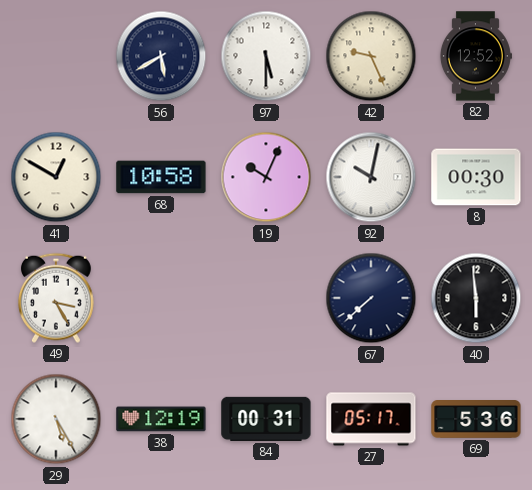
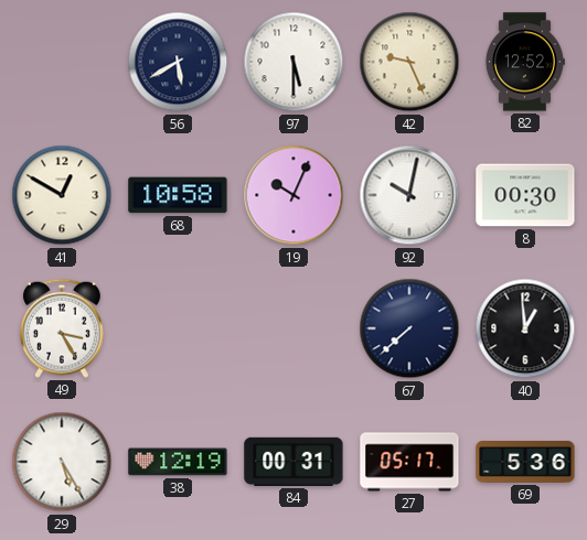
40: 5:59 -> 12:59
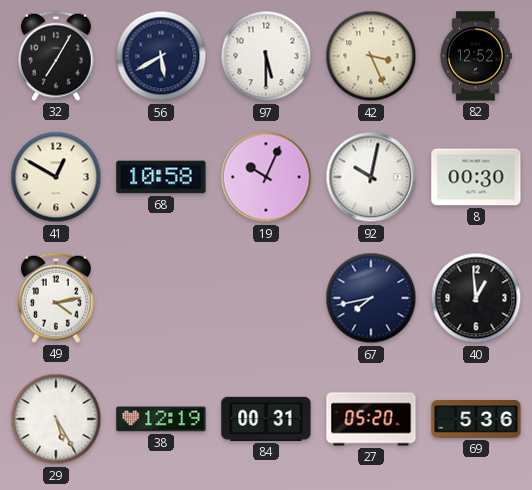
32: none -> 7:05
42: 9:26 -> 3:26
49: 3:25 -> 4:13
67: 7:38 -> 7:43
27: 05:17 -> 05:20
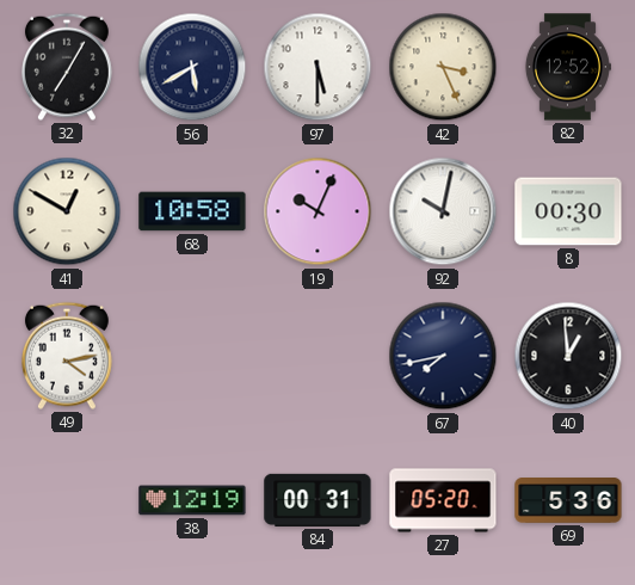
29: 5:25 -> none
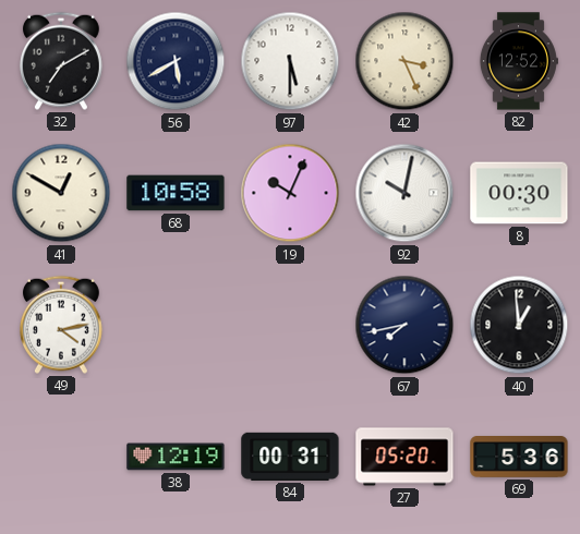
32: 7:05 -> 7:10
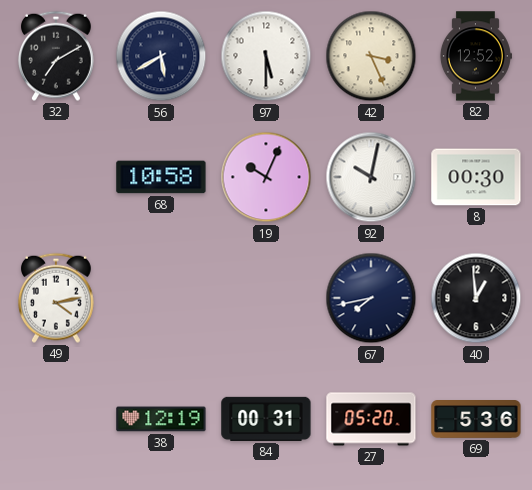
41: 12:50 -> none
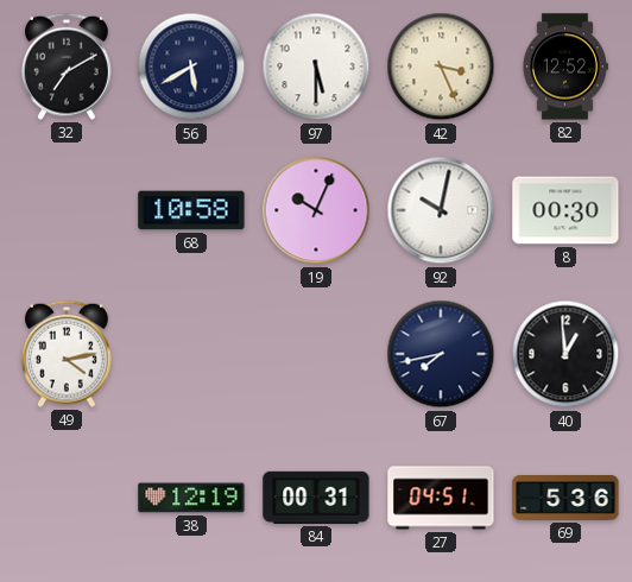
27: 05:20 -> 04:51
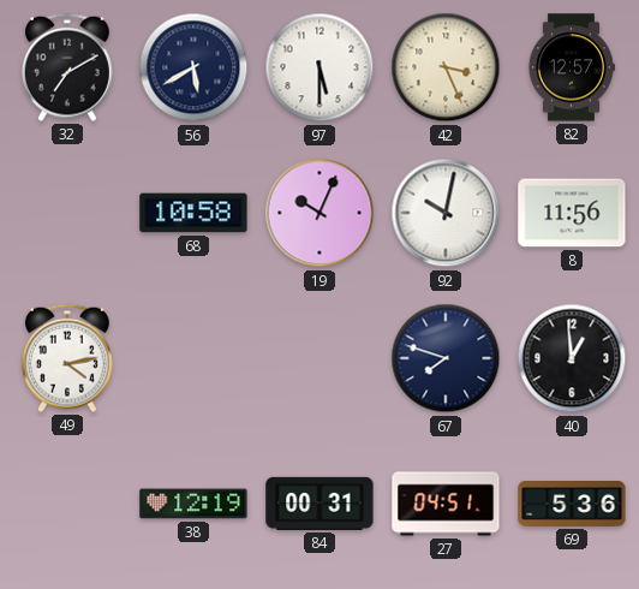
82: 12:52 -> 12:57
8: 00:30 -> 11:56
67: 7:43 -> 7:48
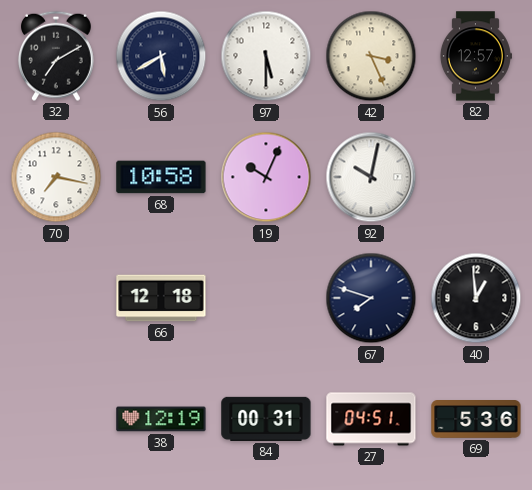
70: none -> 7:17
8: 11:56 -> none
49: 4:13 -> none
66: none -> 12:18
